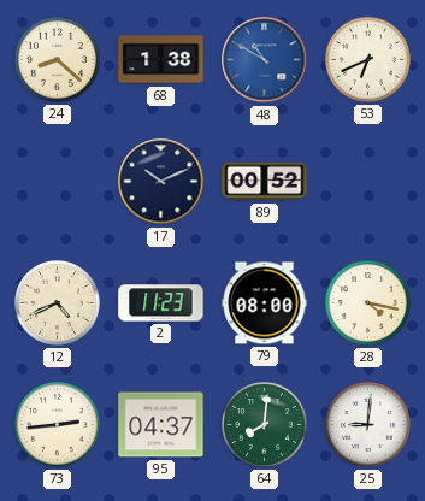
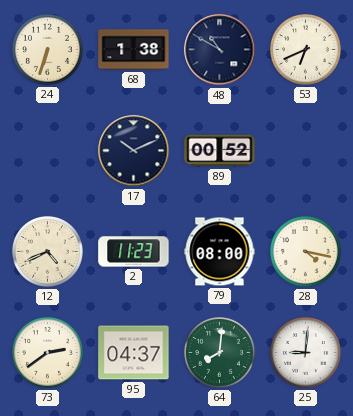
24: 8:22 -> 6:33
48 dial: blue -> navy
73: 2:44 -> 2:39
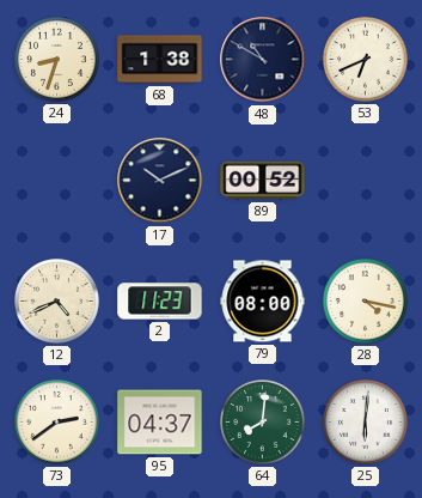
24: 6:33 -> 8:33
25: 9:01 -> 6:01
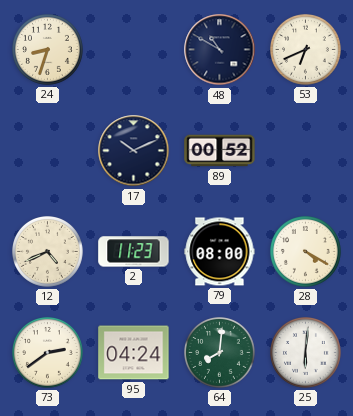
68: 1:38 -> none
28: 4:17 -> 4:20
95: 04:37 -> 04:24
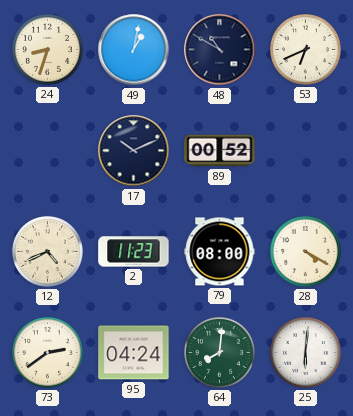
49: none -> 1:02
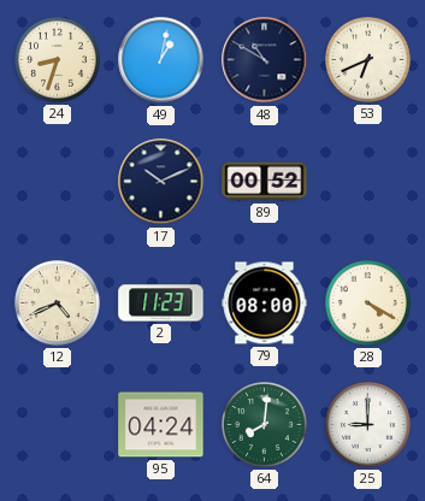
73: 2:39 -> none
25: 6:01 -> 9:00
